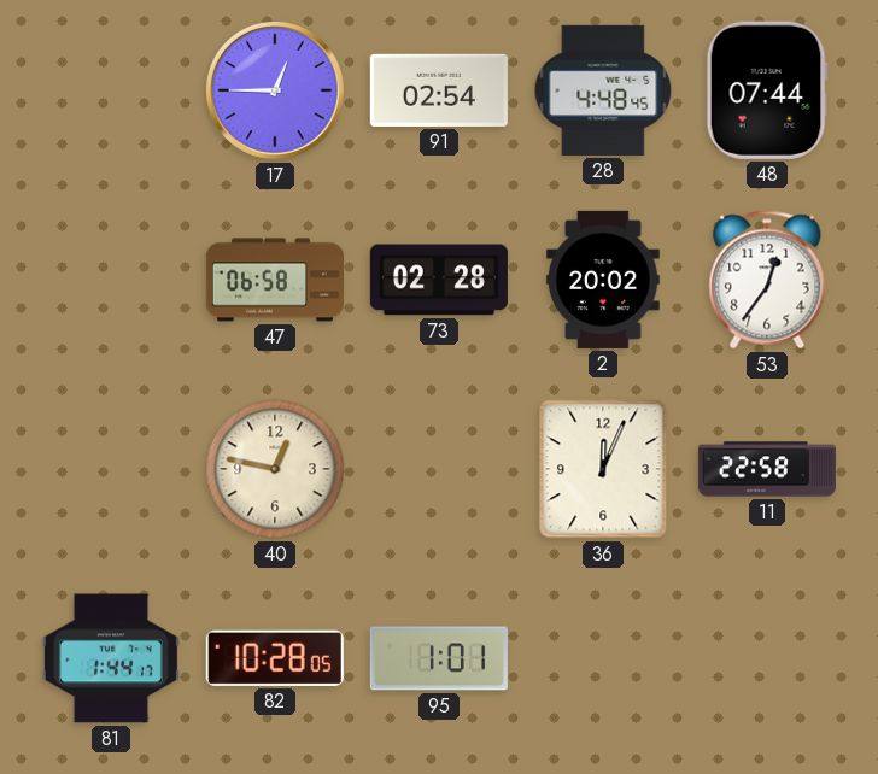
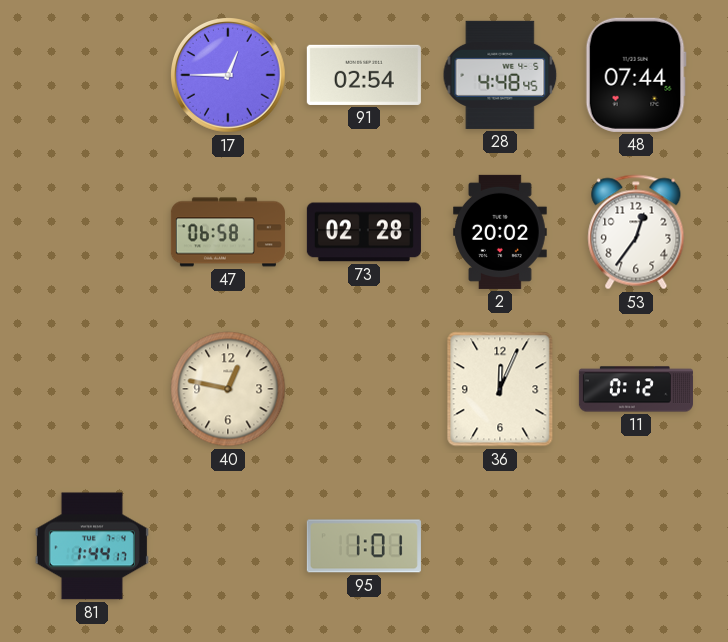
11: 22:58 -> 0:12
82: 10:28 -> none
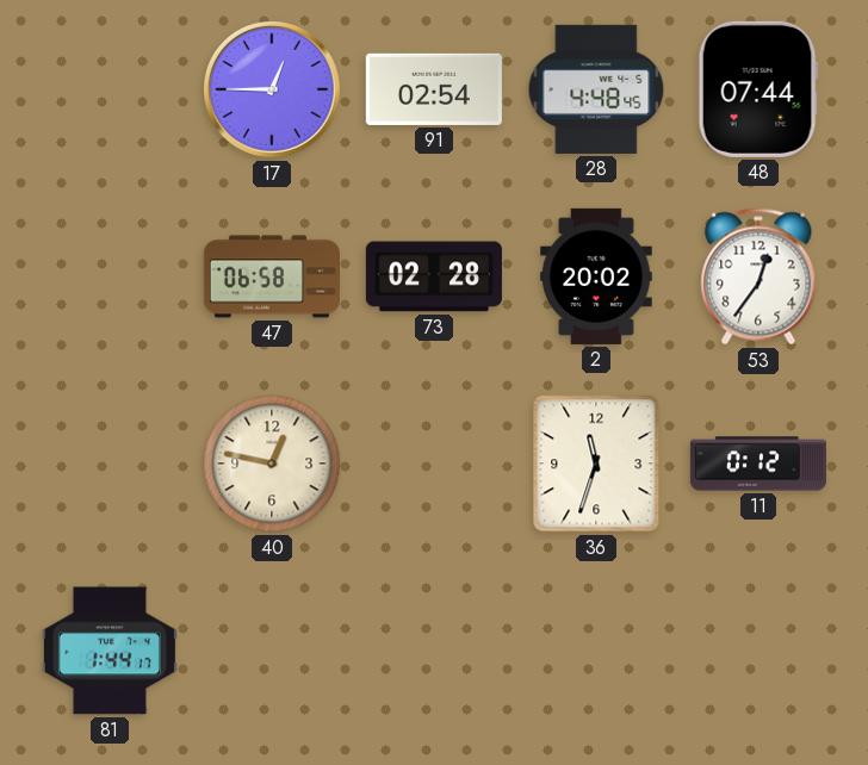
36: 12:04 -> 11:33
95: 1:01 -> none
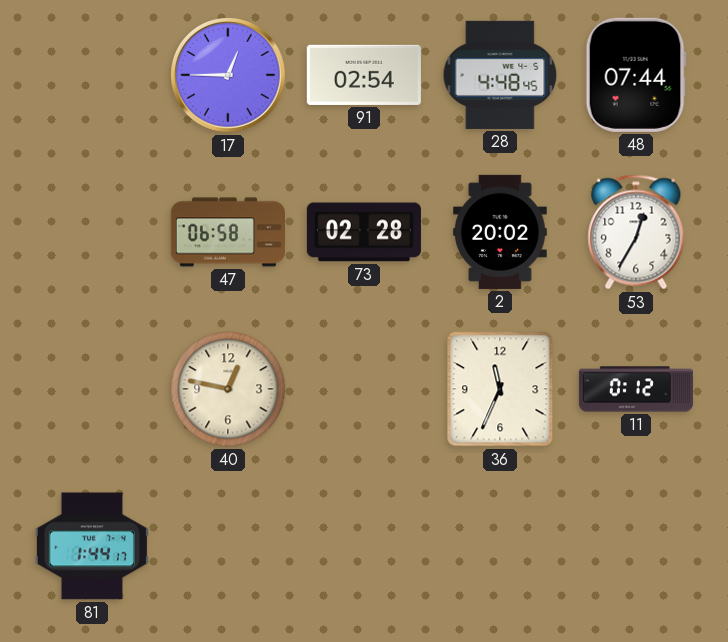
53: 12:36 -> 12:35
36: 11:33 -> 11:34
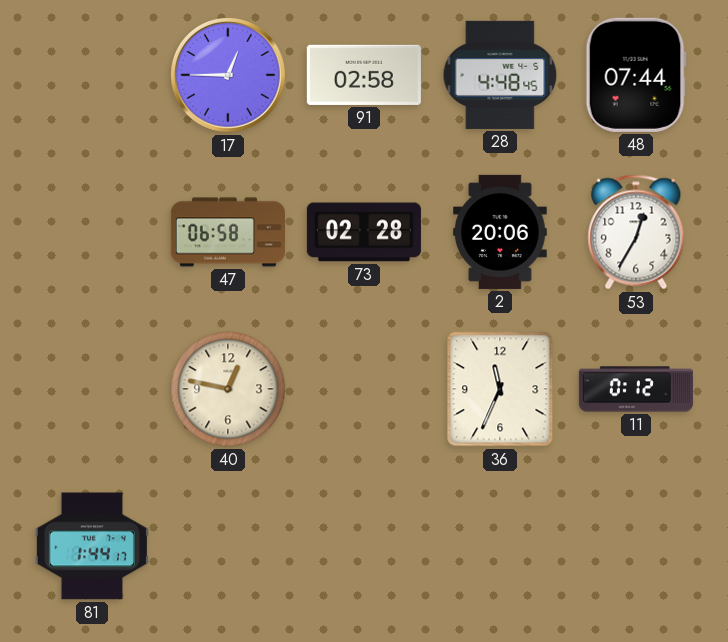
91: 02:54 -> 02:58
2: 20:02 -> 20:06
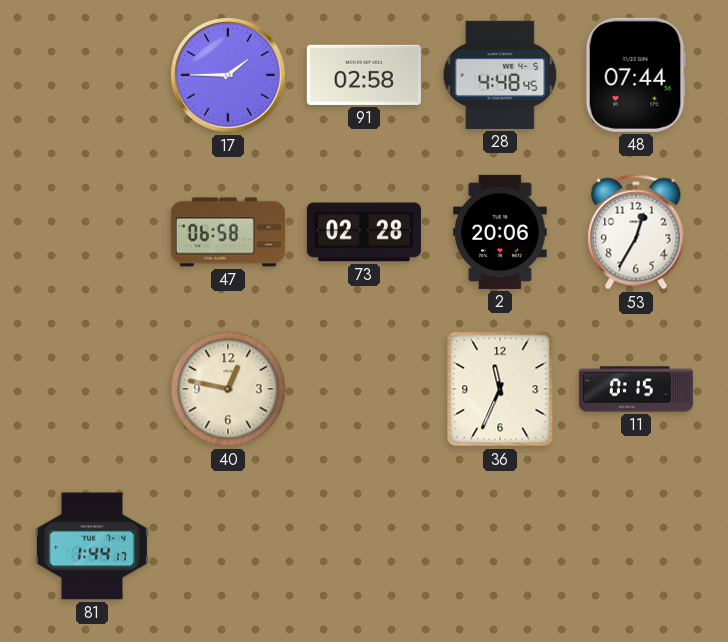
17: 12:45 -> 1:45
11: 0:12 -> 0:15
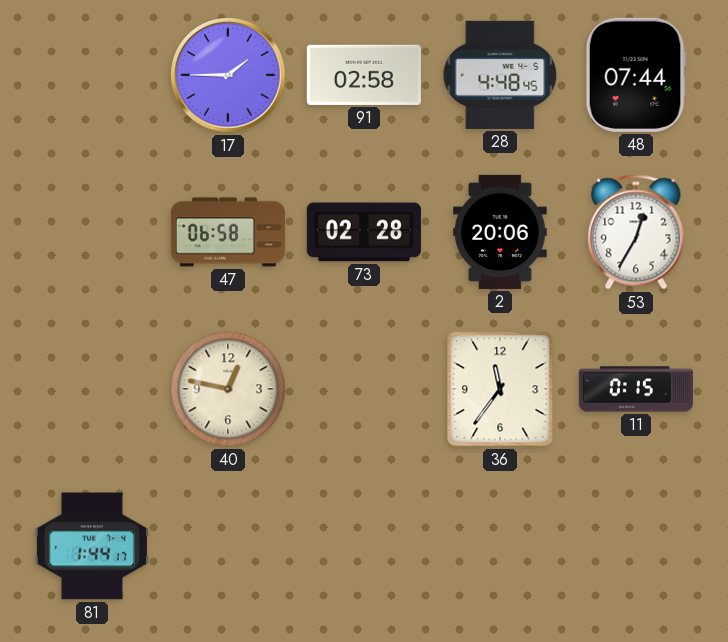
36: 11:34 -> 11:36
